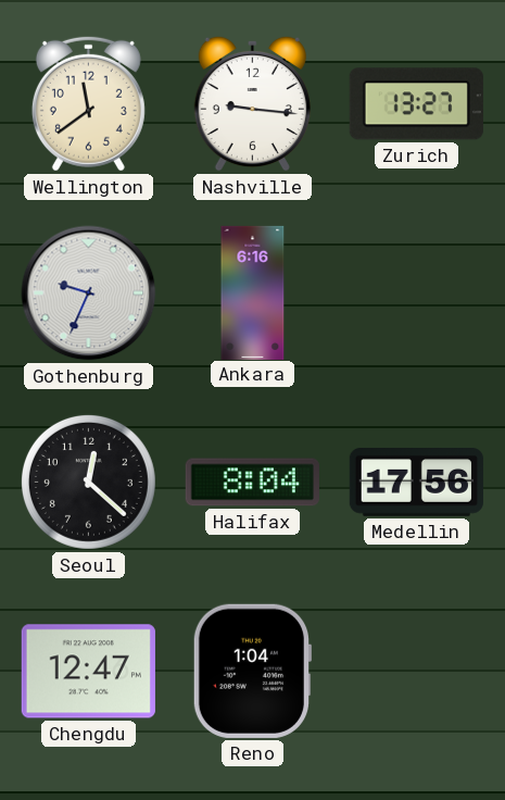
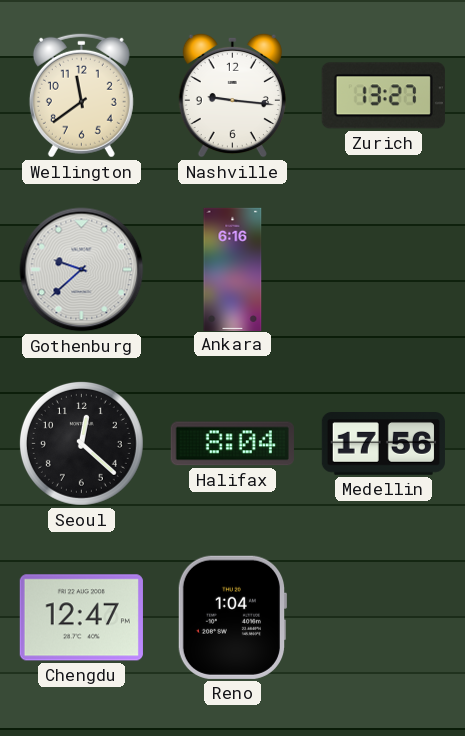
Gothenburg: 9:34 -> 9:38
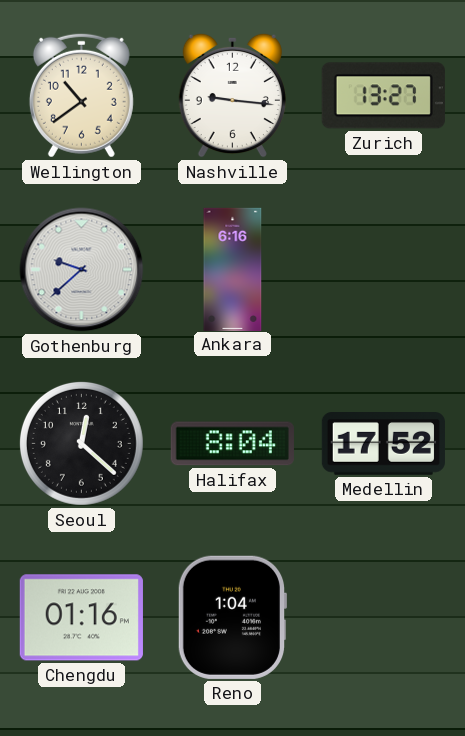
Wellington: 11:39 -> 10:39
Medellin: 17:56 -> 17:52
Chengdu: 12:47 -> 01:16
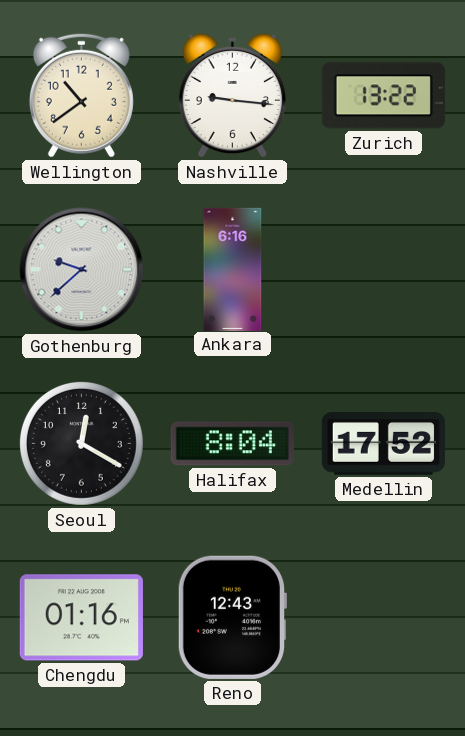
Zurich: 13:27 -> 13:22
Seoul: 12:22 -> 12:20
Reno: 1:04 -> 12:43
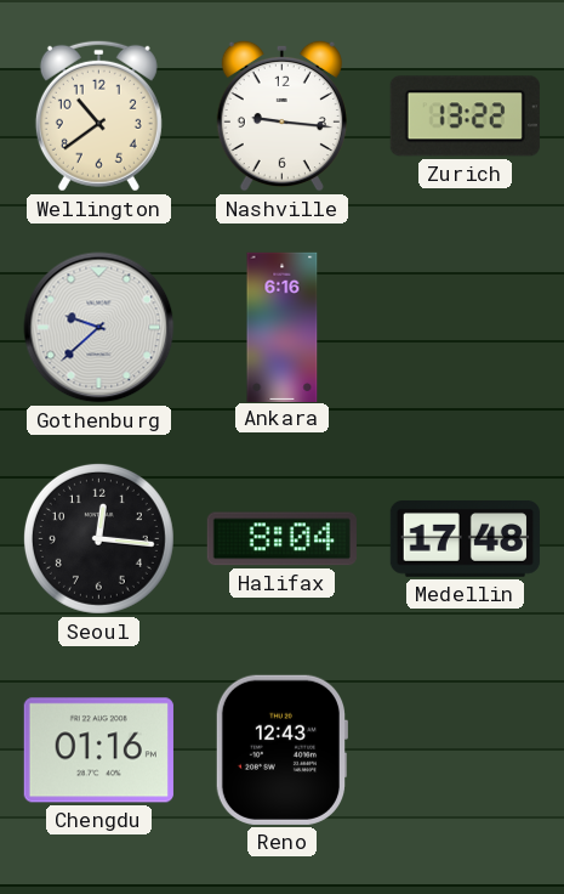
Seoul: 12:20 -> 12:16
Medellin: 17:52 -> 17:48
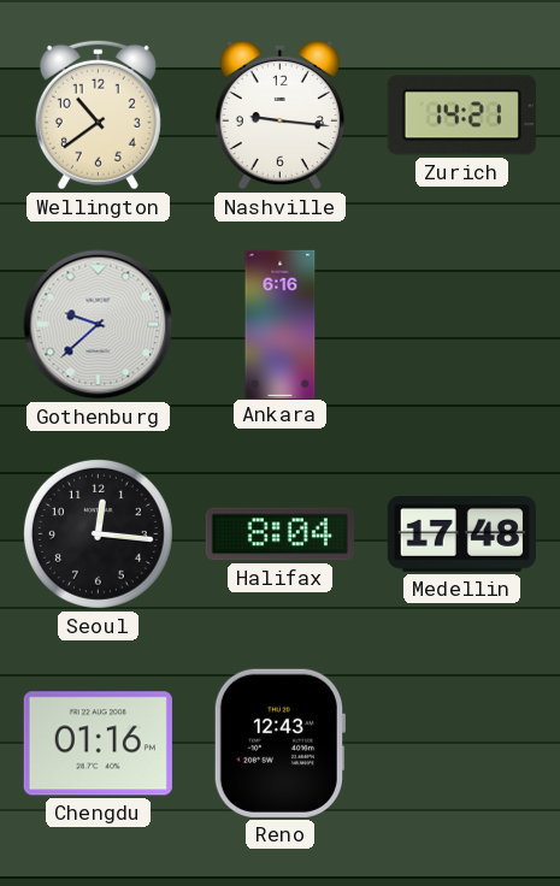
Zurich: 13:22 -> 14:21
